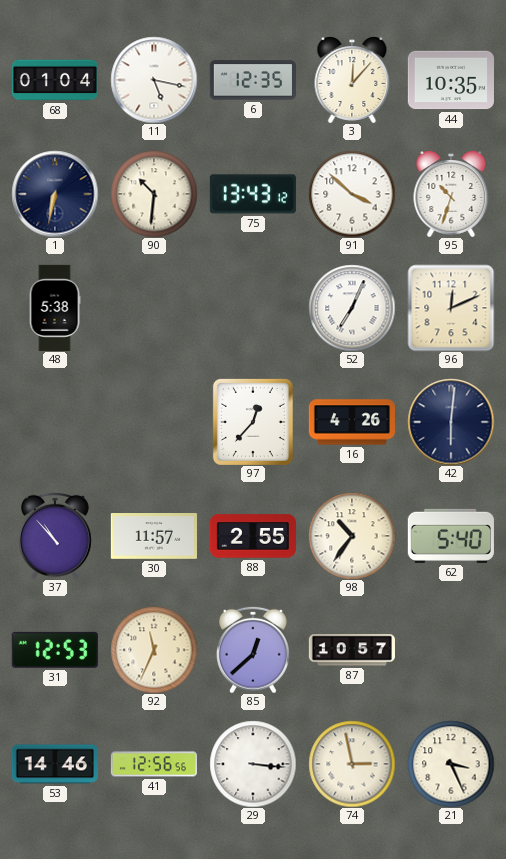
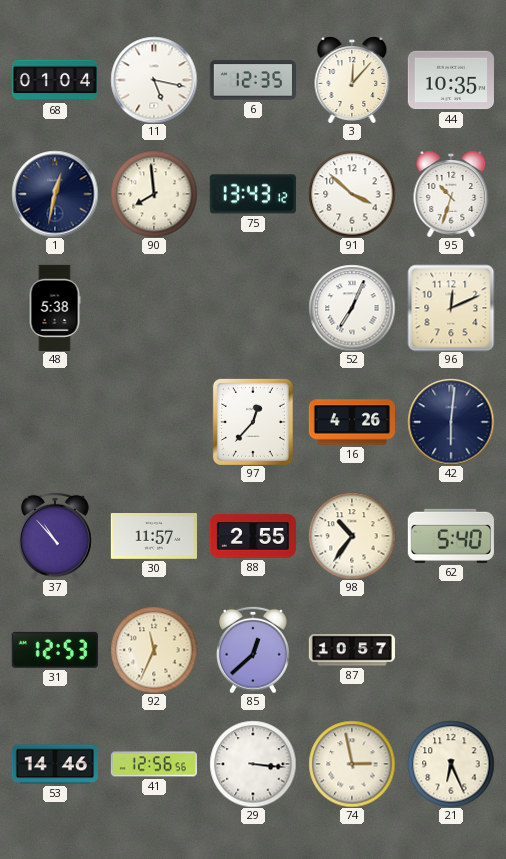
1: 6:32 -> 12:32
90: 10:31 -> 7:59
21: 3:26 -> 6:26
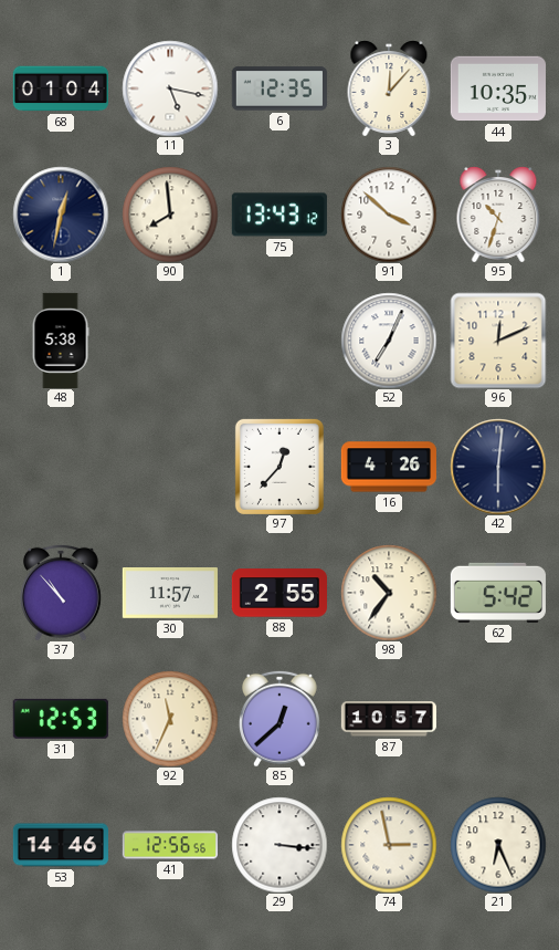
62: 5:40 -> 5:42
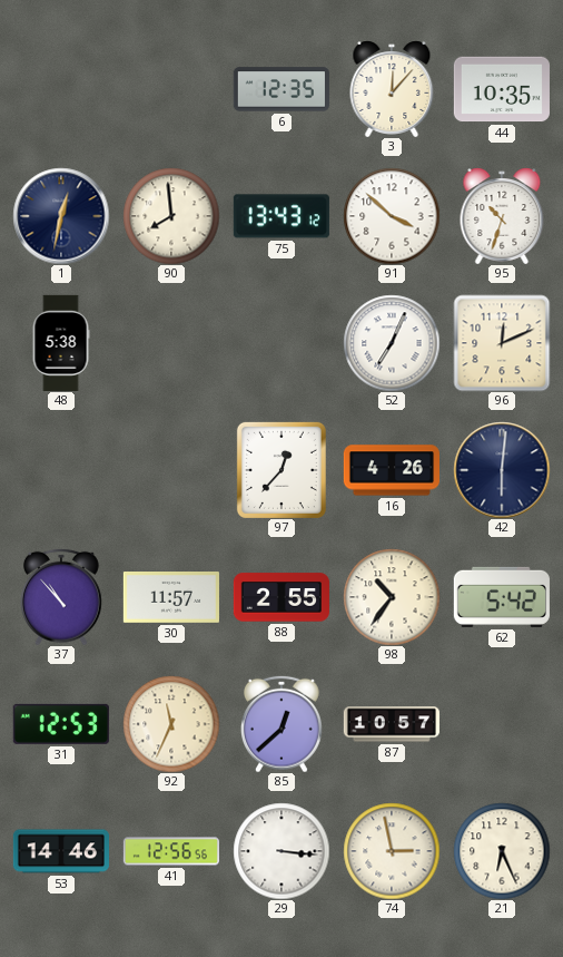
68: 01:04 -> none
11: 5:17 -> none
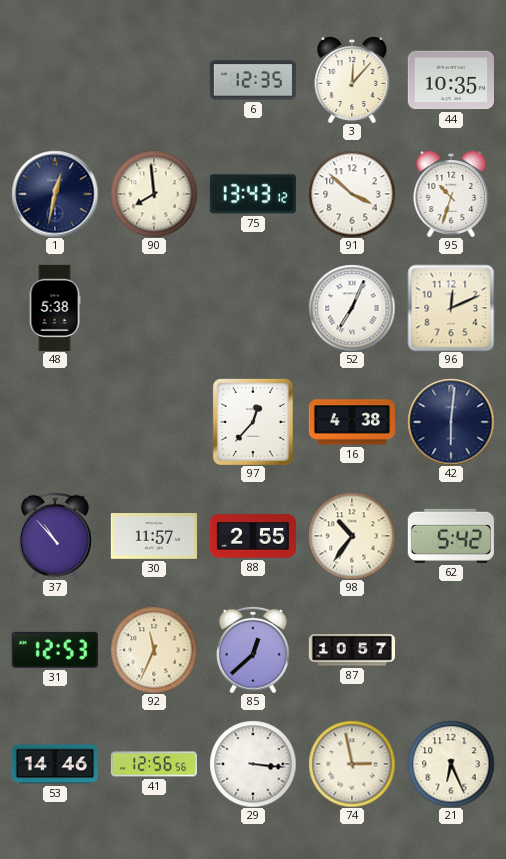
16: 4:26 -> 4:38
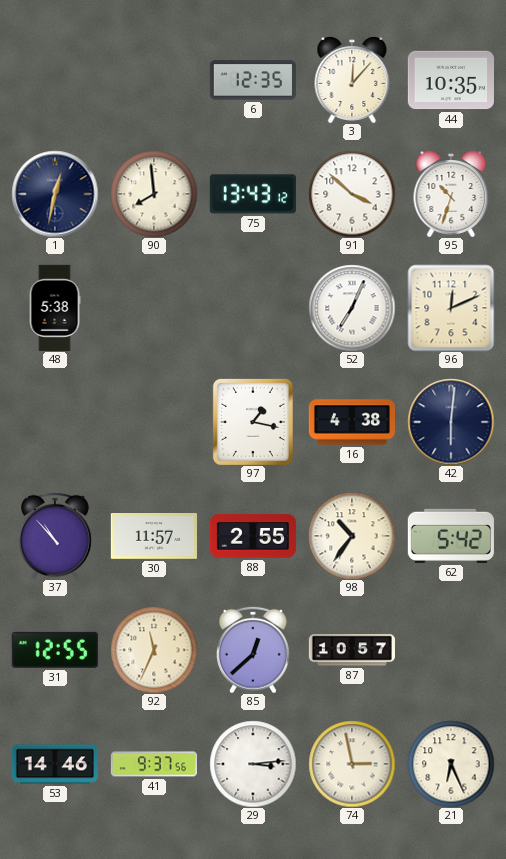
97: 12:37 -> 1:17
31: 12:53 -> 12:55
41: 12:56 -> 9:37
29: 3:16 -> 3:14
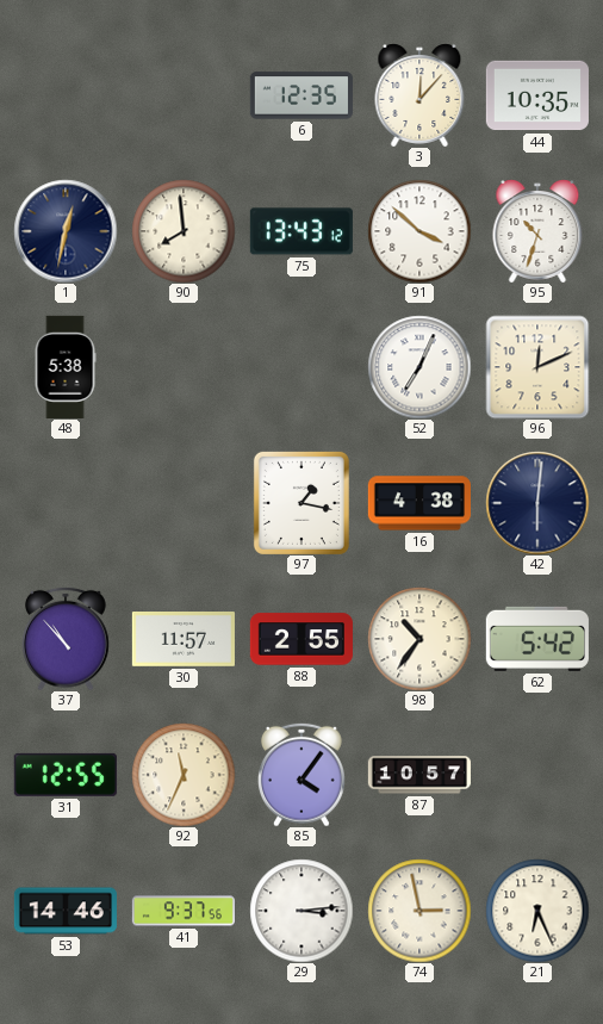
85: 12:38 -> 4:06
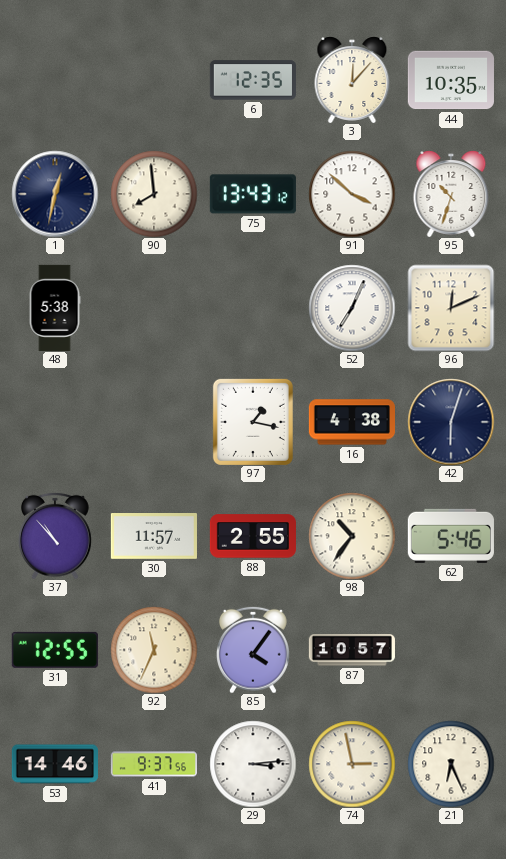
42: 6:01 -> 6:03
62: 5:42 -> 5:46
